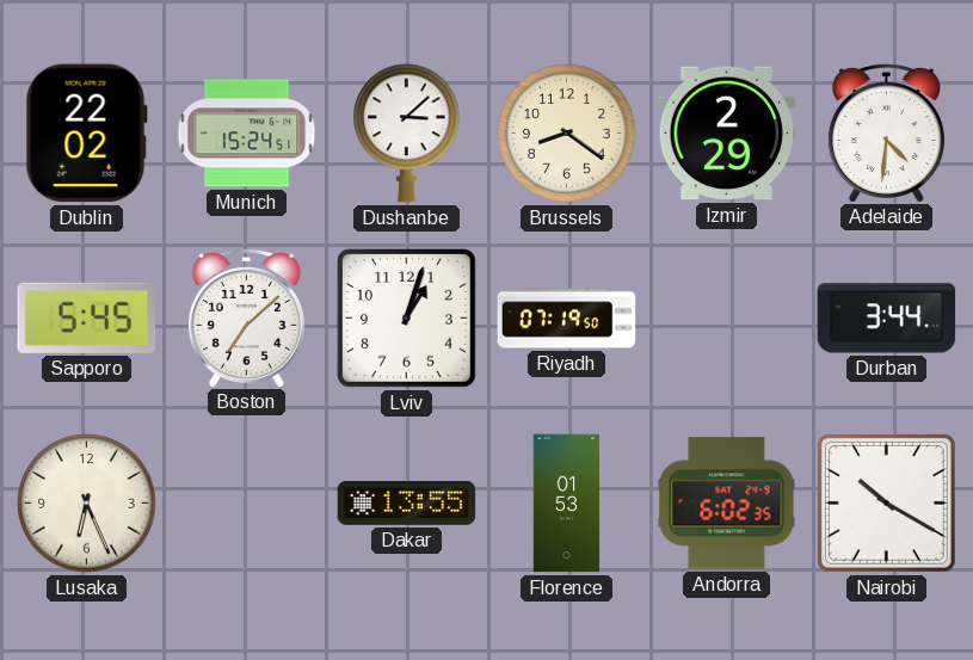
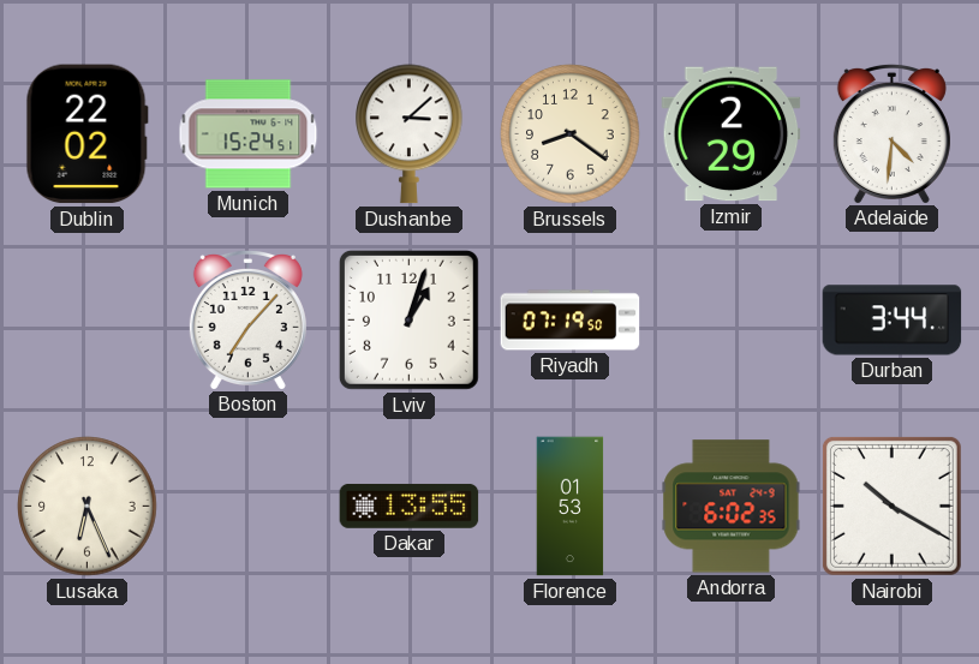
Sapporo: 5:45 -> none
Boston: 7:08 -> 7:07
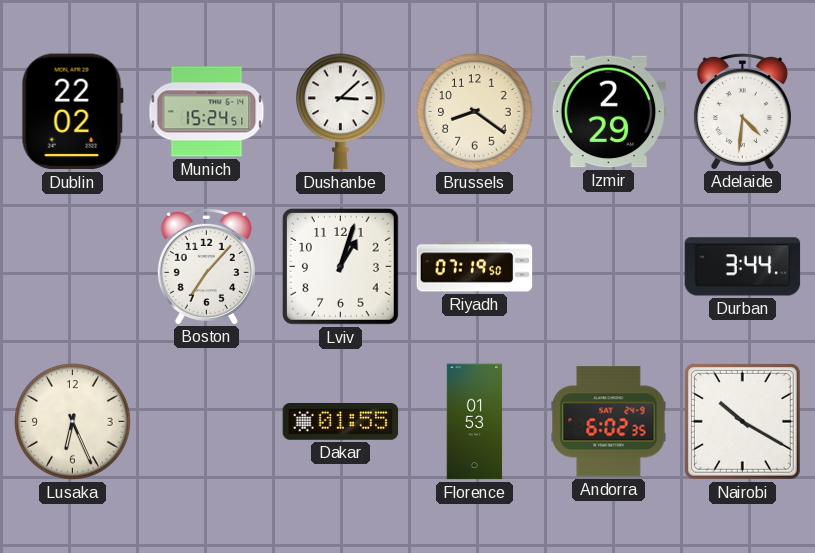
Dakar: 13:55 -> 01:55
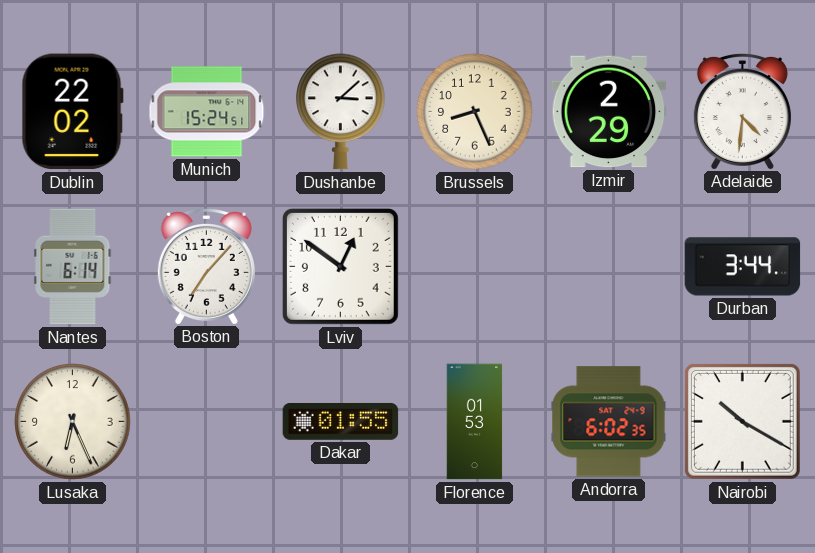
Brussels: 8:21 -> 8:26
Nantes: none -> 6:14
Lviv: 1:03 -> 12:51
Riyadh: 07:19 -> none
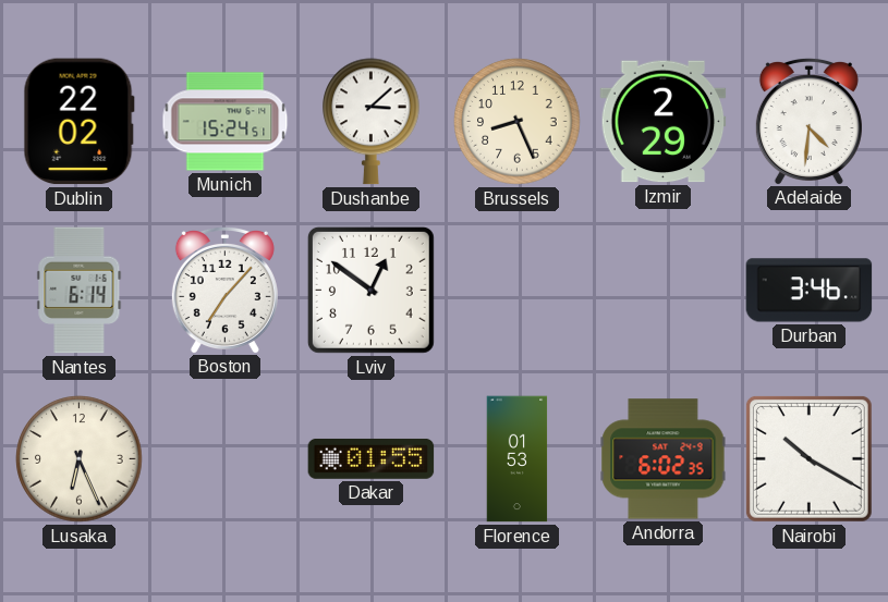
Durban: 3:44 -> 3:46
